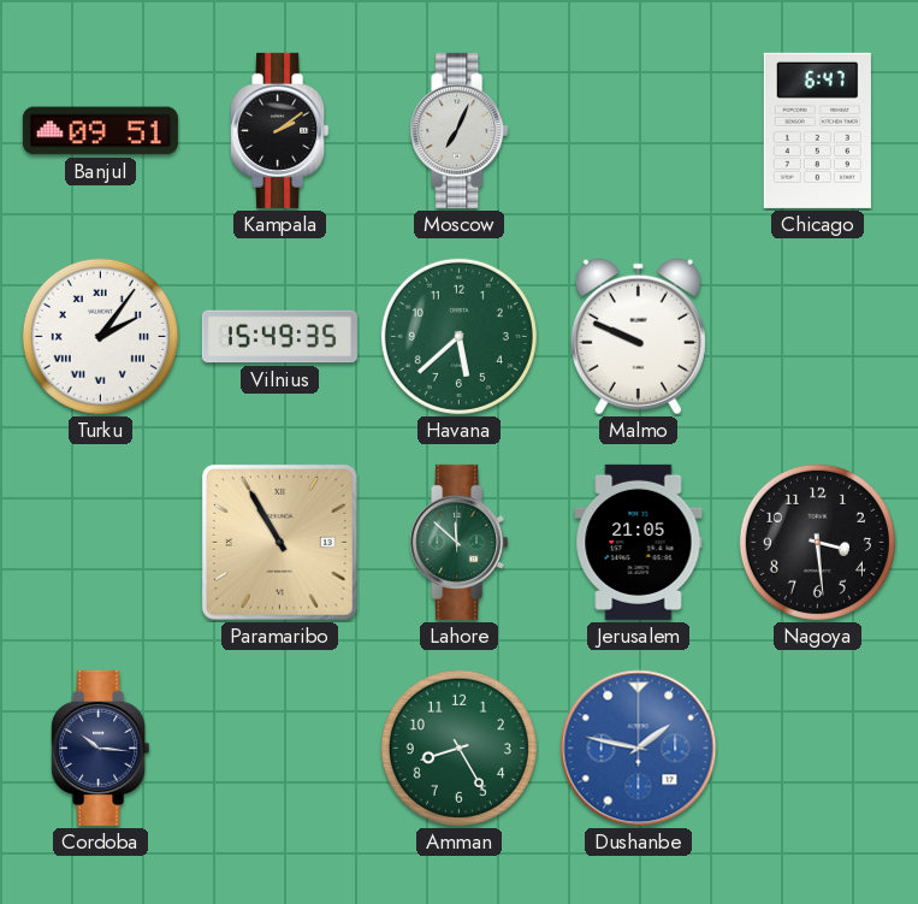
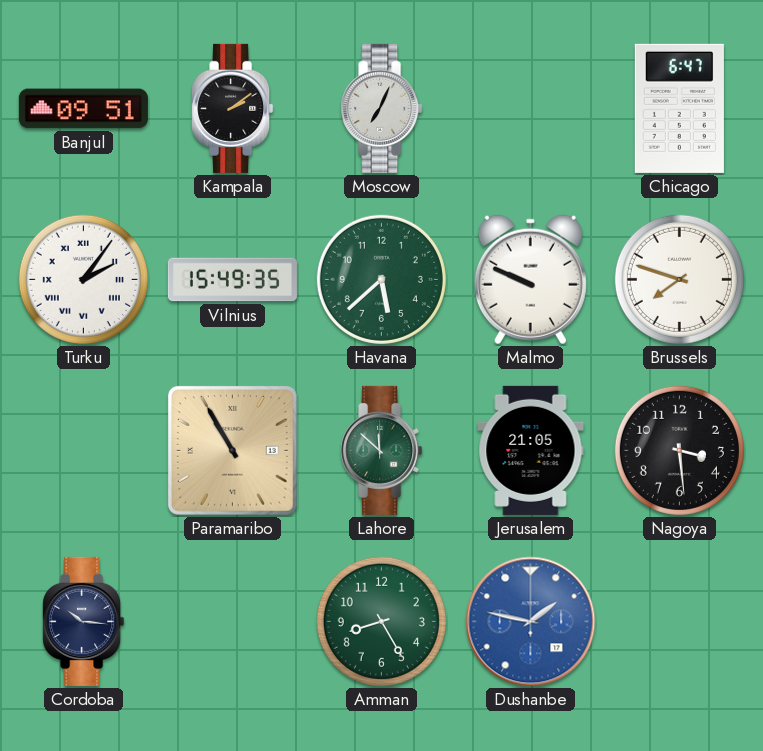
Brussels: none -> 7:48
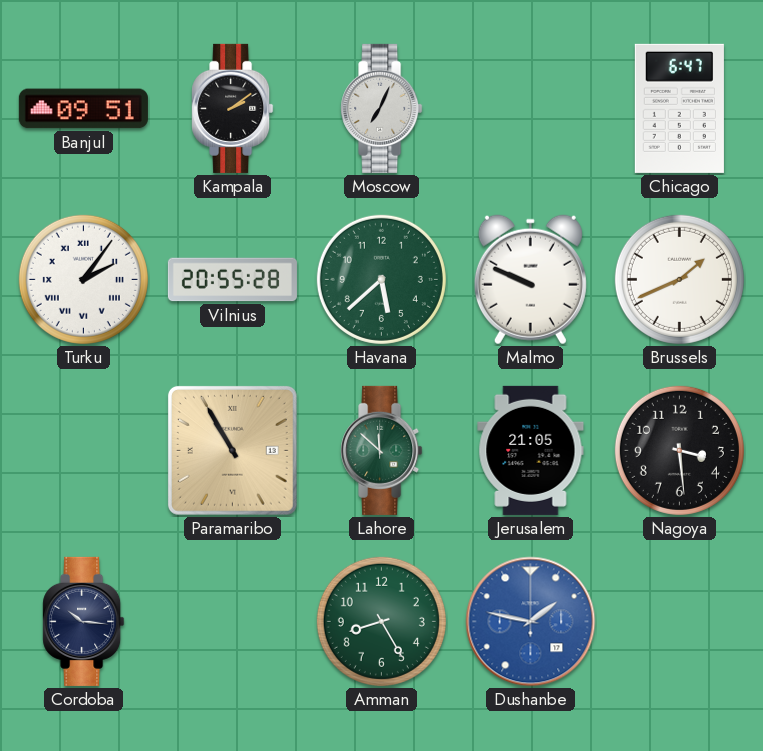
Vilnius: 15:49 -> 20:55
Brussels: 7:48 -> 1:41
